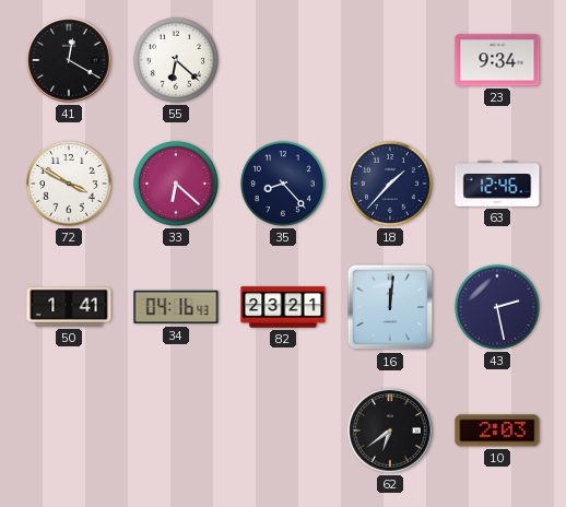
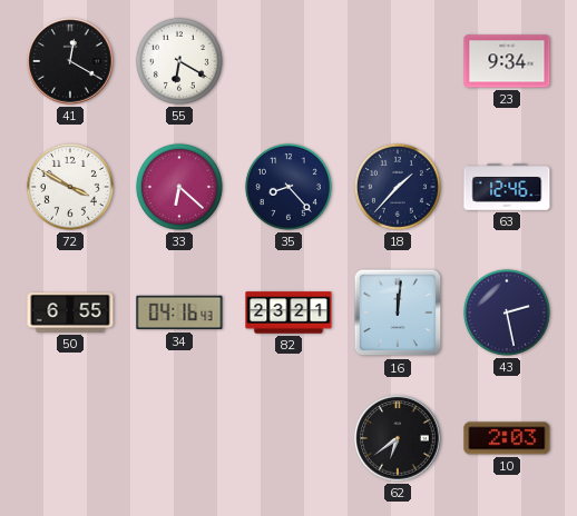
55: 6:22 -> 6:20
50: 1:41 -> 6:55
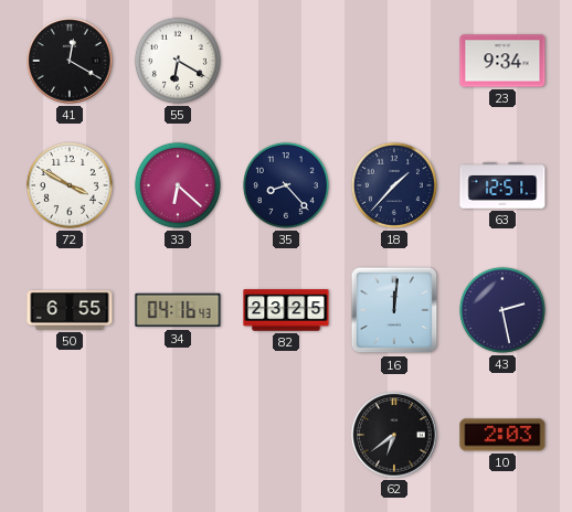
63: 12:46 -> 12:51
82: 23:21 -> 23:25
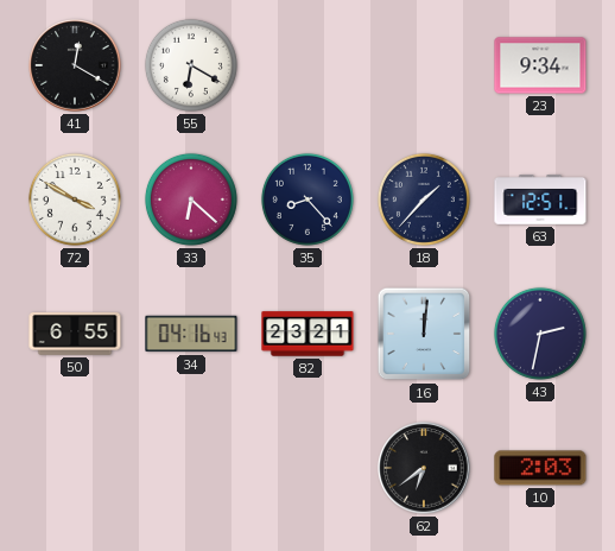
82: 23:25 -> 23:21
43: 2:28 -> 2:32
